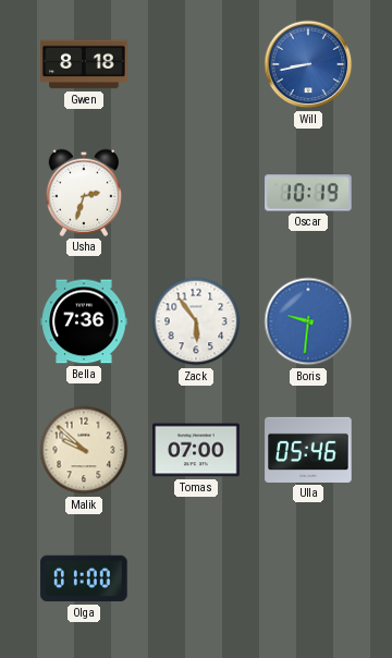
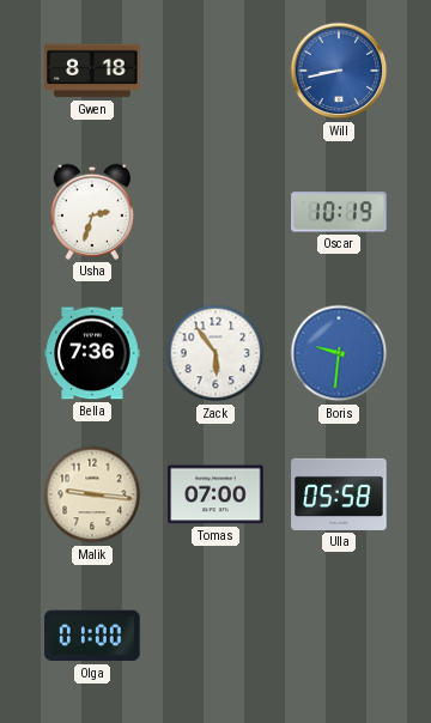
Malik: 9:52 -> 9:16
Ulla: 05:46 -> 05:58
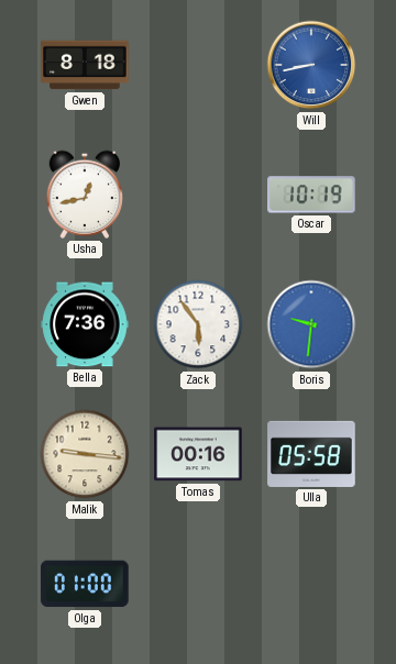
Usha: 2:33 -> 12:43
Tomas: 07:00 -> 00:16
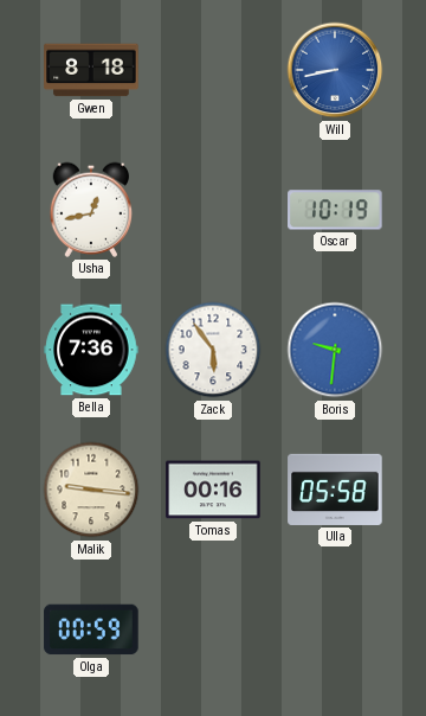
Olga: 01:00 -> 00:59
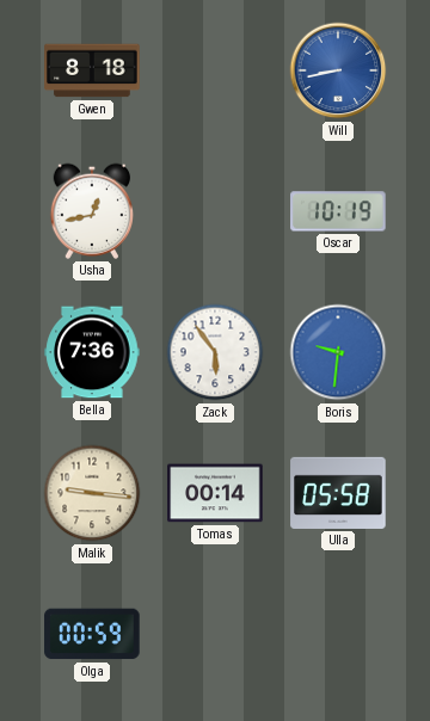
Tomas: 00:16 -> 00:14
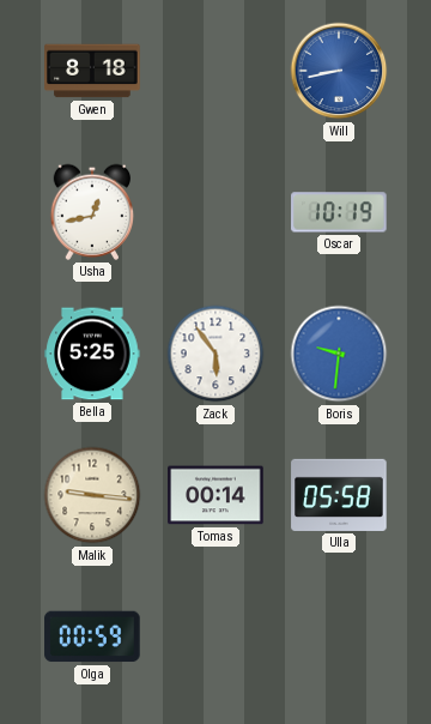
Bella: 7:36 -> 5:25
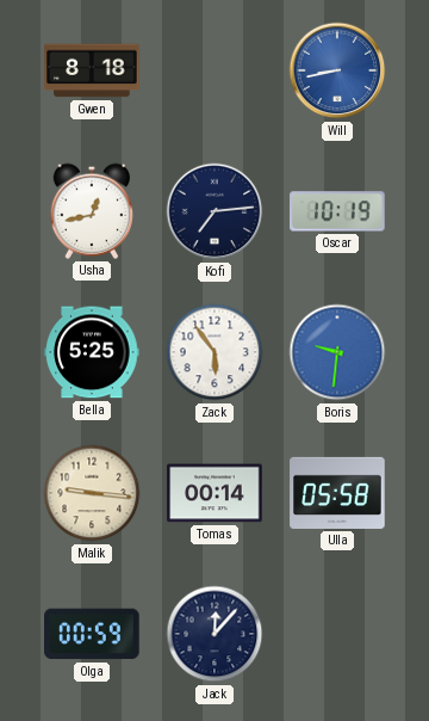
Kofi: none -> 7:14
Jack: none -> 12:07
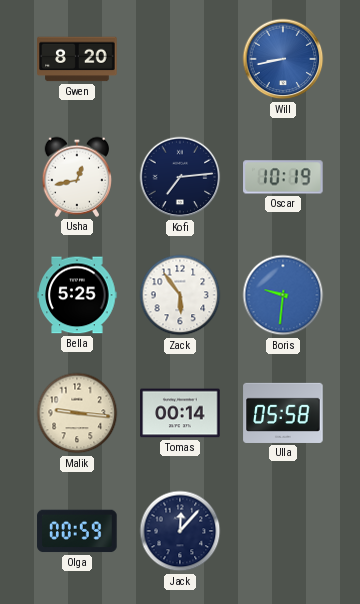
Gwen: 8:18 -> 8:20
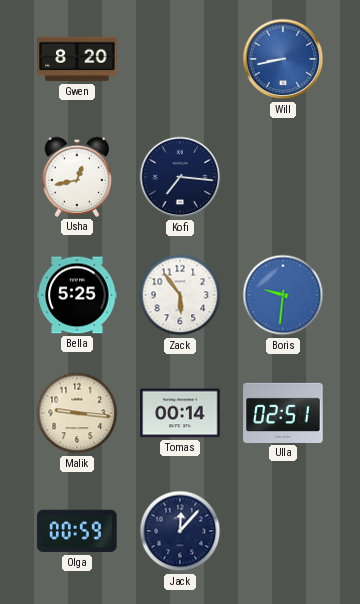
Kofi: 7:14 -> 7:16
Oscar: 10:19 -> none
Ulla: 05:58 -> 02:51
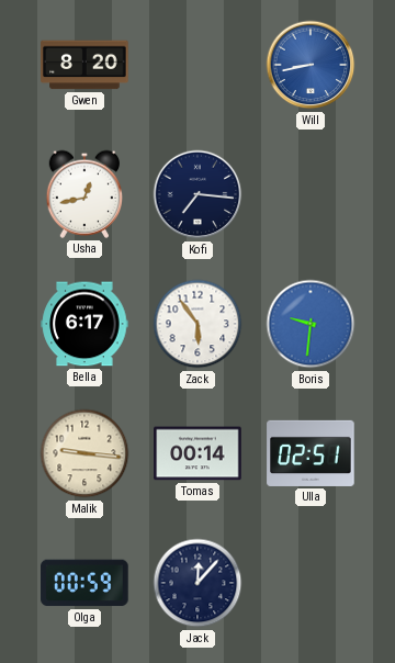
Bella: 5:25 -> 6:17
